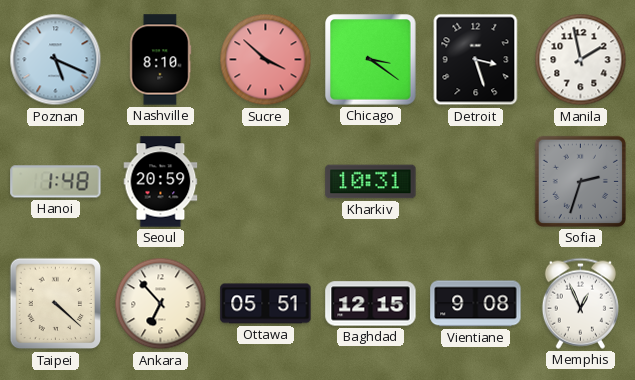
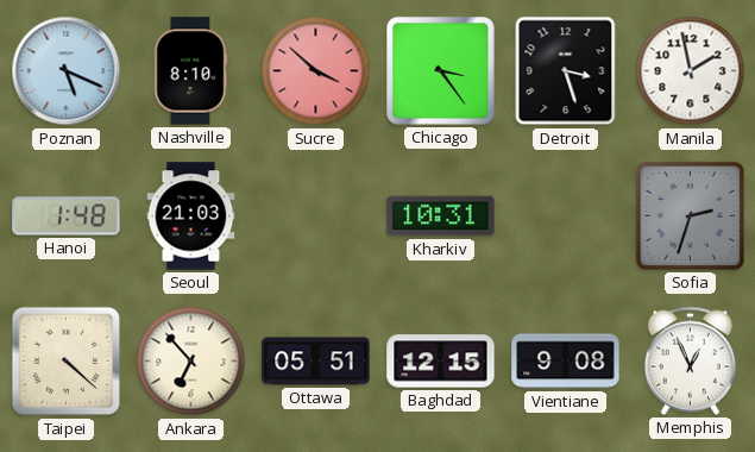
Chicago: 3:21 -> 3:24
Seoul: 20:59 -> 21:03
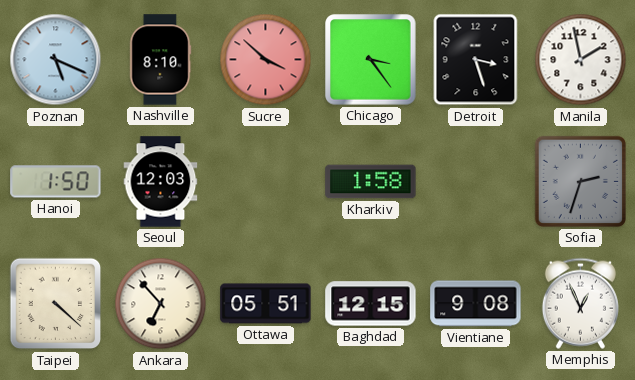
Hanoi: 1:48 -> 1:50
Seoul: 21:03 -> 12:03
Kharkiv: 10:31 -> 1:58
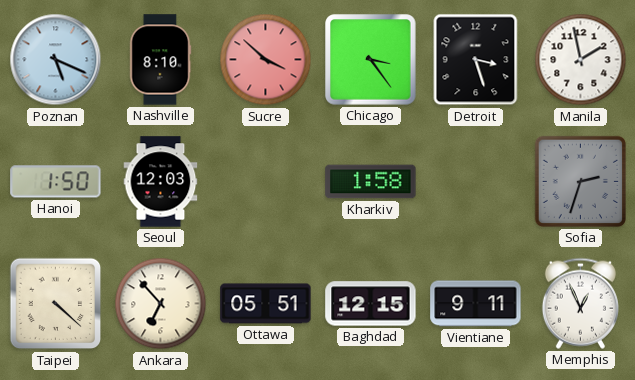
Vientiane: 9:08 -> 9:11
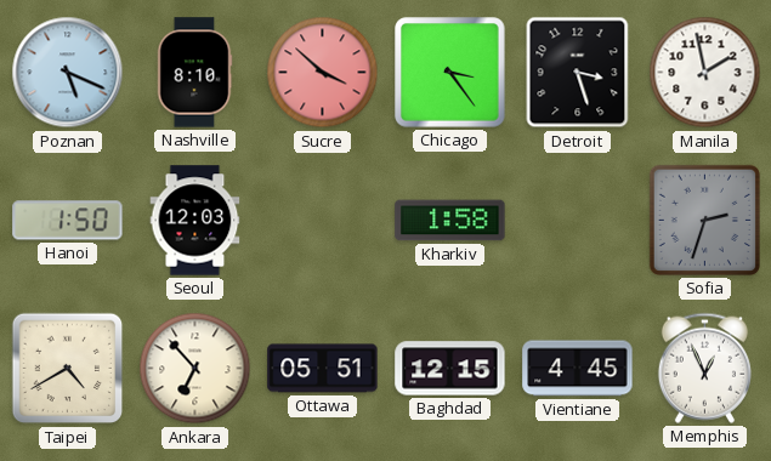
Taipei: 4:22 -> 4:40
Vientiane: 9:11 -> 4:45
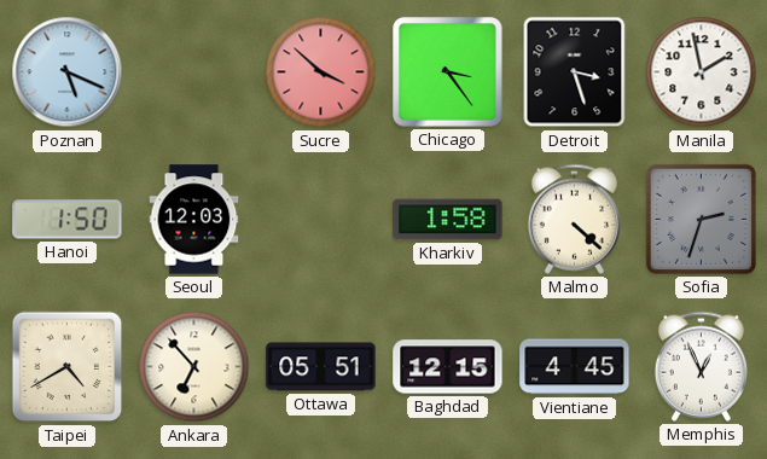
Nashville: 8:10 -> none
Malmo: none -> 4:22
